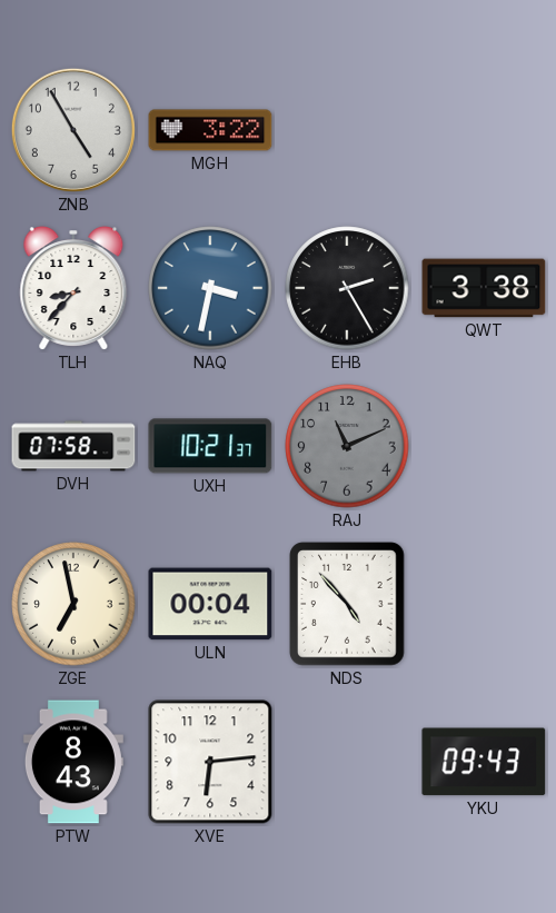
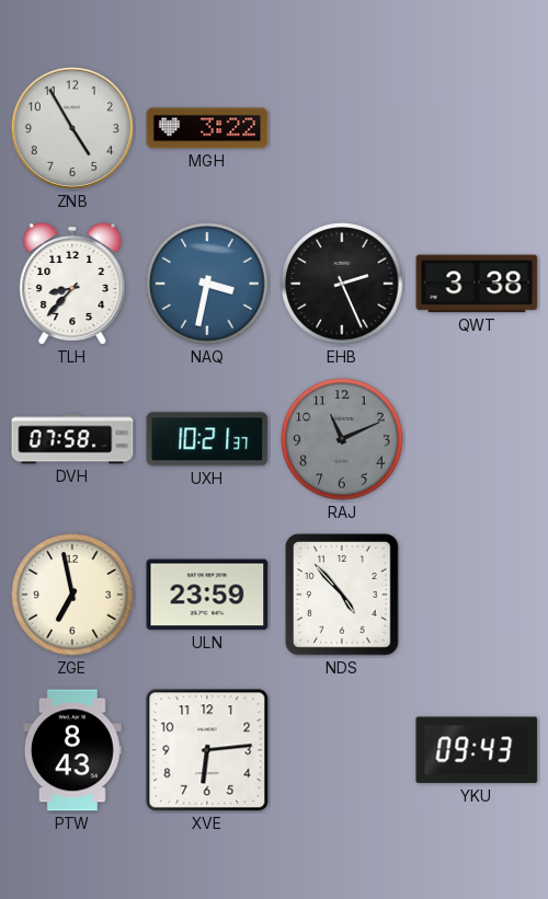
EHB: 2:25 -> 2:26
ULN: 00:04 -> 23:59
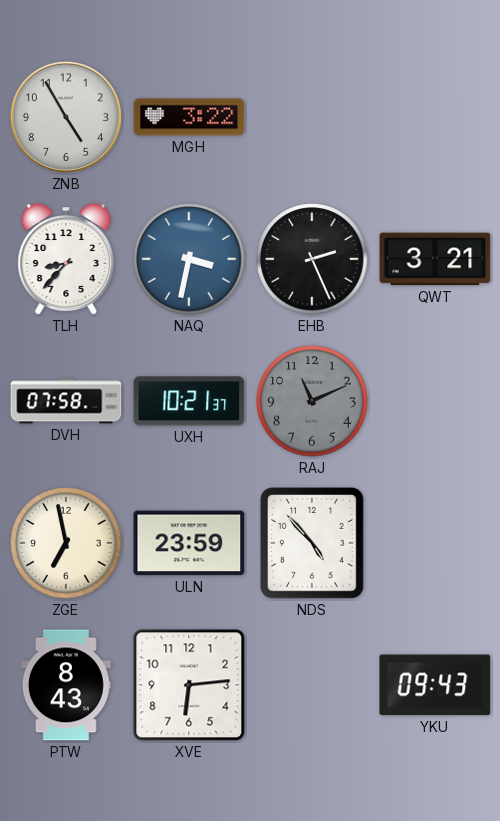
QWT: 3:38 -> 3:21
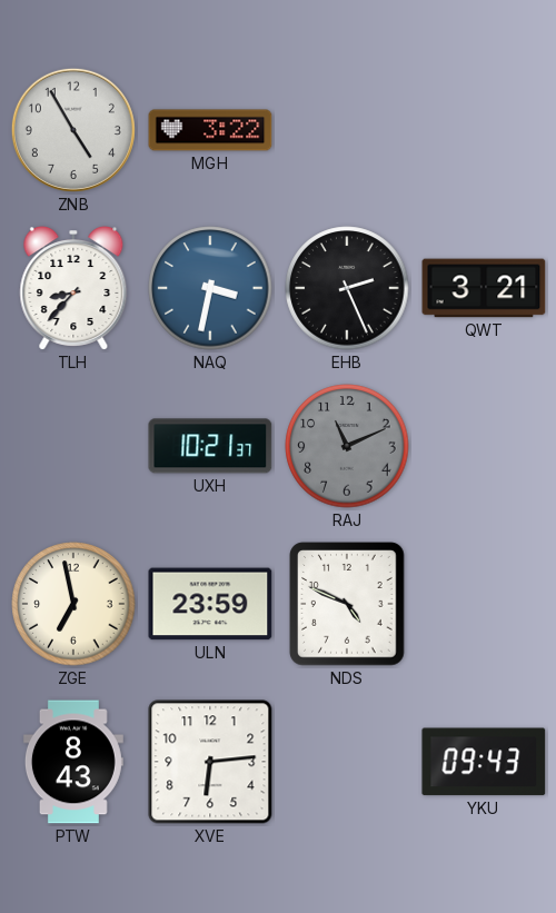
DVH: 07:58 -> none
NDS: 4:53 -> 4:49
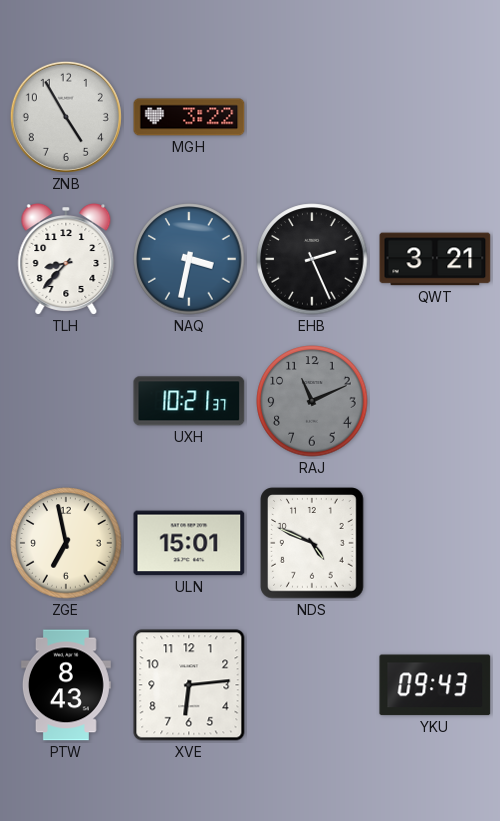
ULN: 23:59 -> 15:01
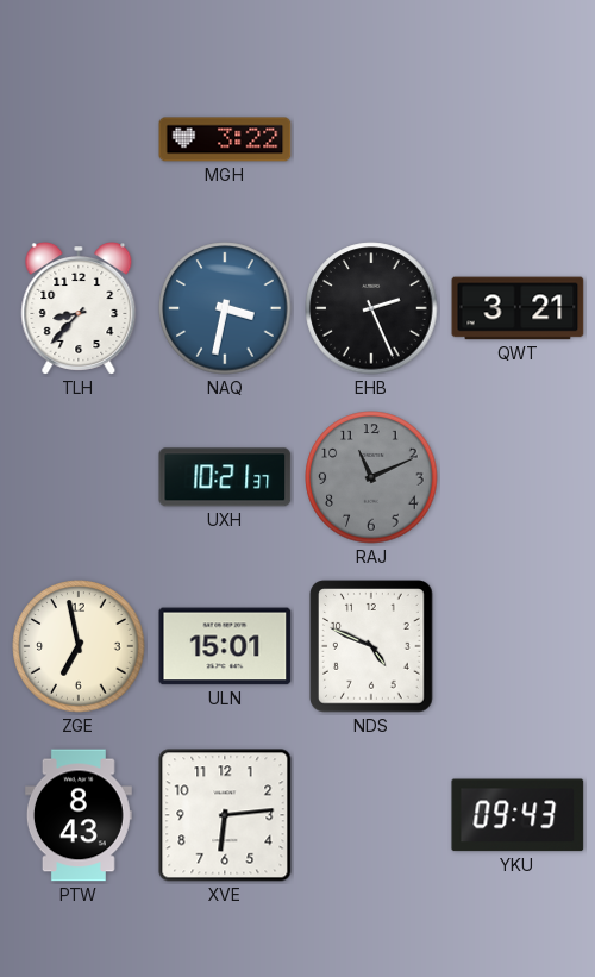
ZNB: 4:55 -> none
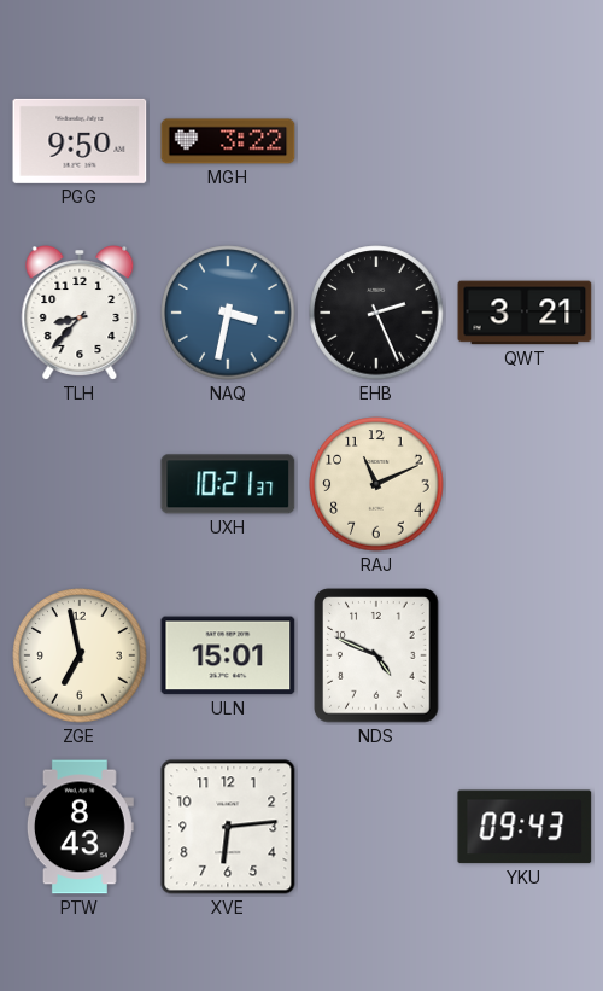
PGG: none -> 9:50
RAJ dial: grey -> cream
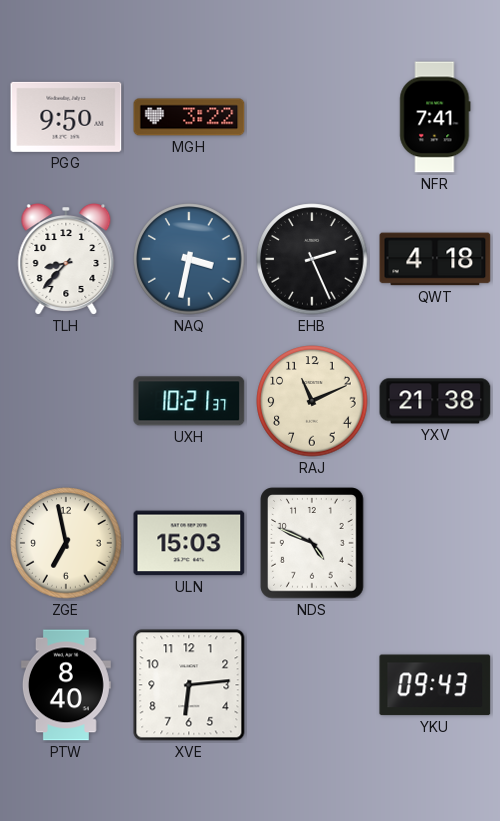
NFR: none -> 7:41
QWT: 3:21 -> 4:18
YXV: none -> 21:38
ULN: 15:01 -> 15:03
PTW: 8:43 -> 8:40
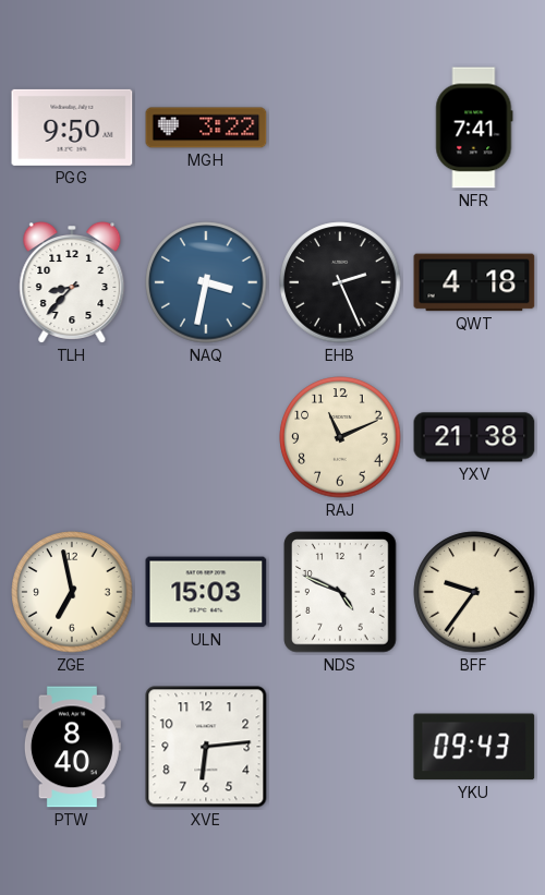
UXH: 10:21 -> none
BFF: none -> 9:36
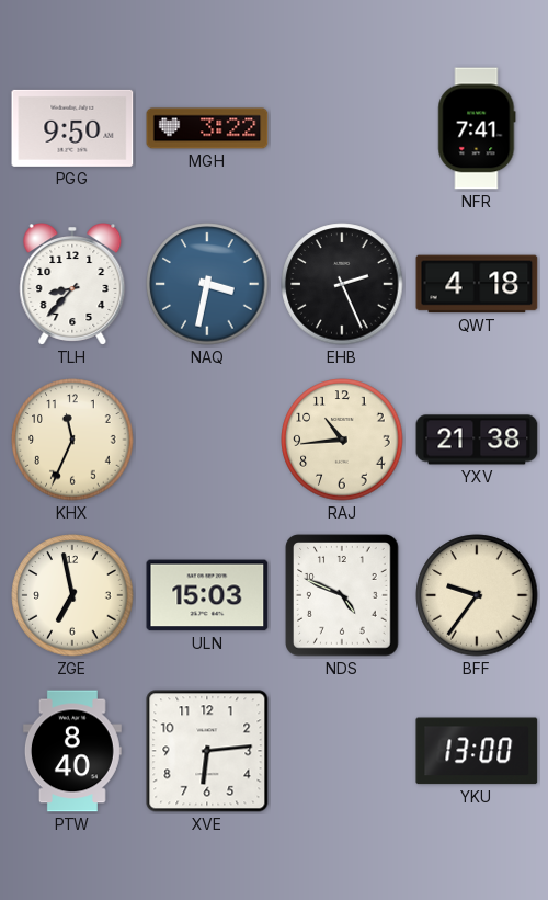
KHX: none -> 11:34
RAJ: 11:11 -> 10:44
YKU: 09:43 -> 13:00
